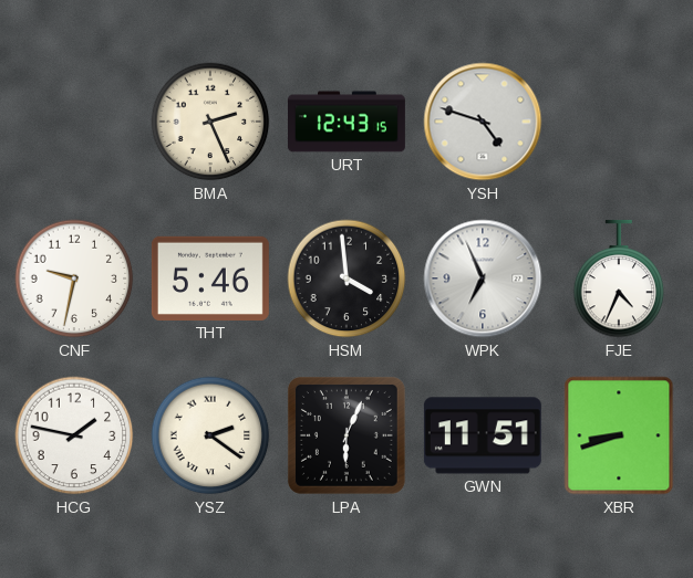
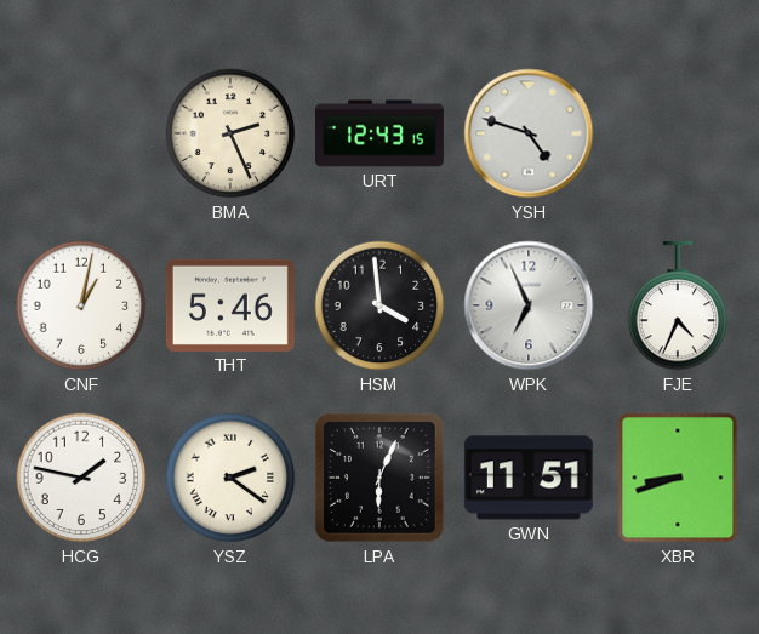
CNF: 9:32 -> 1:02
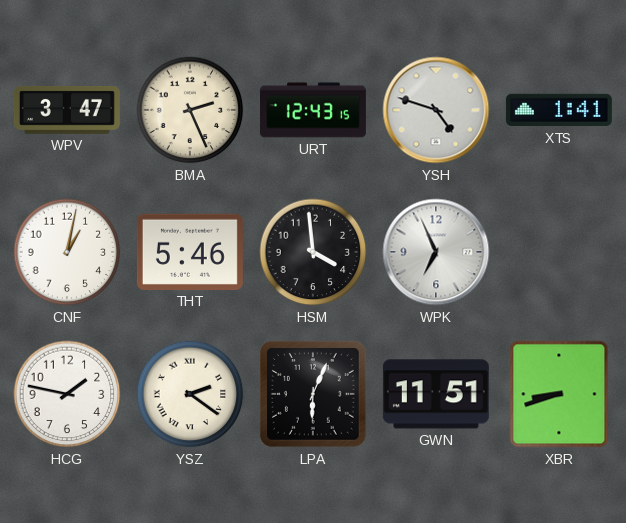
WPV: none -> 3:47
XTS: none -> 1:41
FJE: 4:34 -> none
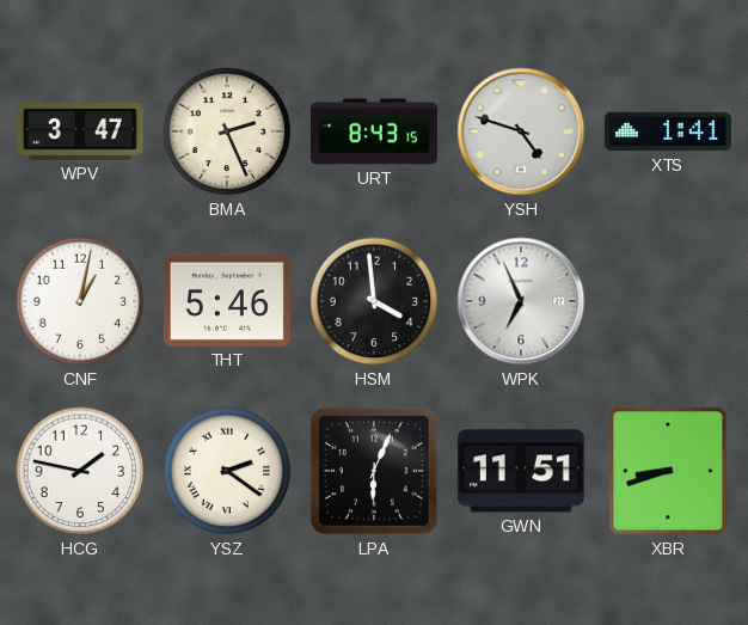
URT: 12:43 -> 8:43
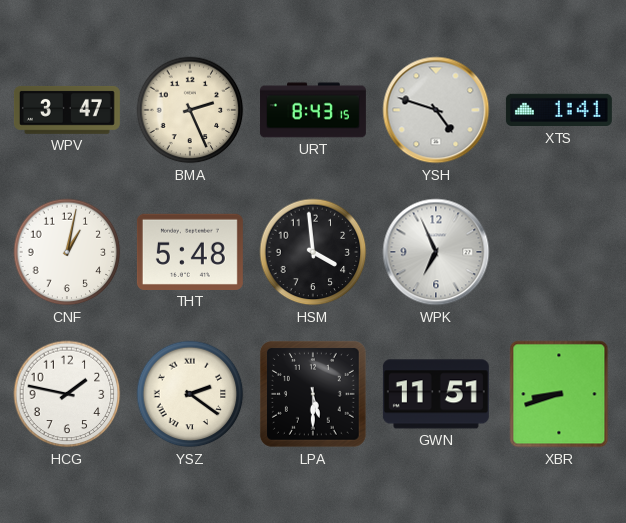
THT: 5:46 -> 5:48
LPA: 6:04 -> 5:30
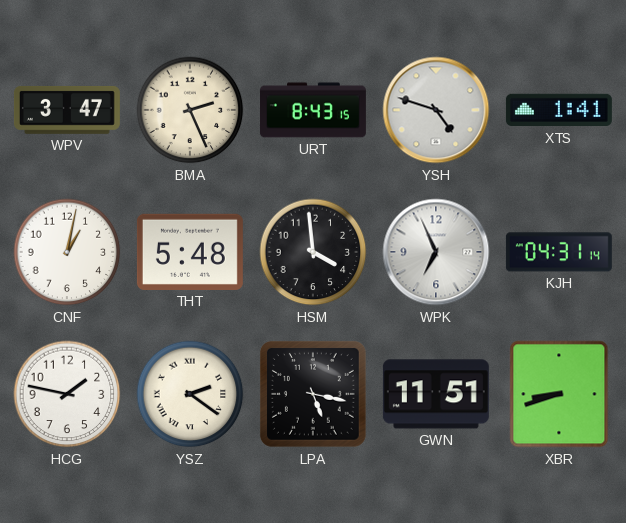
KJH: none -> 04:31
LPA: 5:30 -> 5:17
